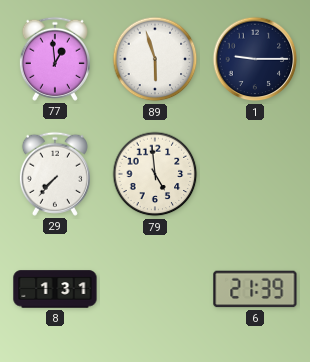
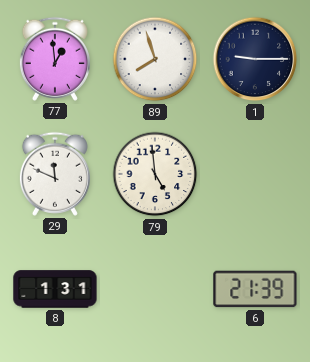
89: 5:57 -> 7:57
29: 7:37 -> 11:49
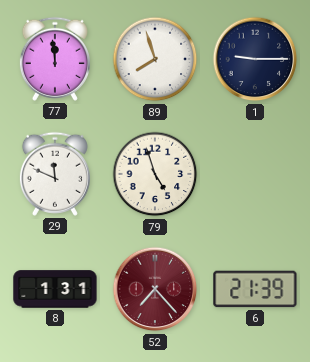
77: 12:59 -> 11:59
79: 4:59 -> 4:57
52: none -> 7:23
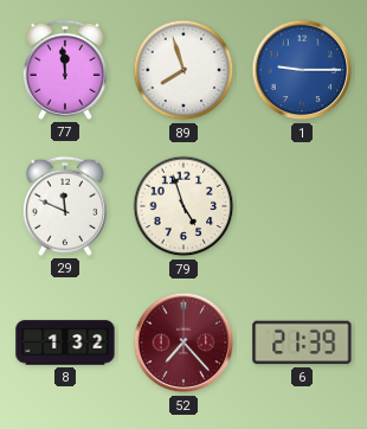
1 dial: navy -> blue
8: 1:31 -> 1:32
